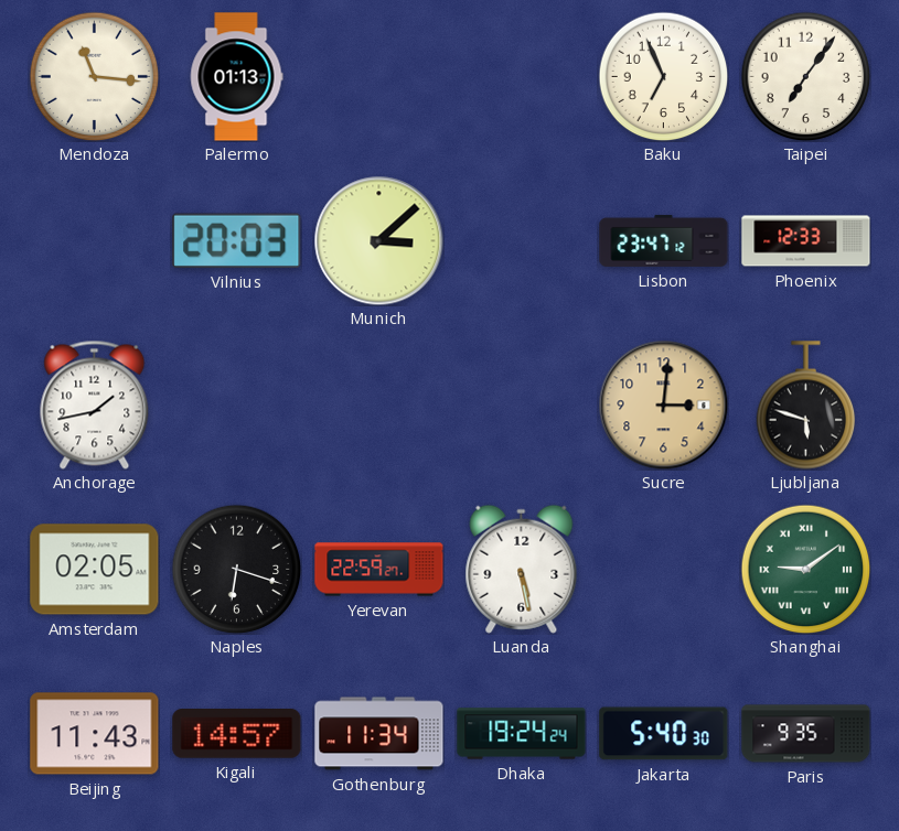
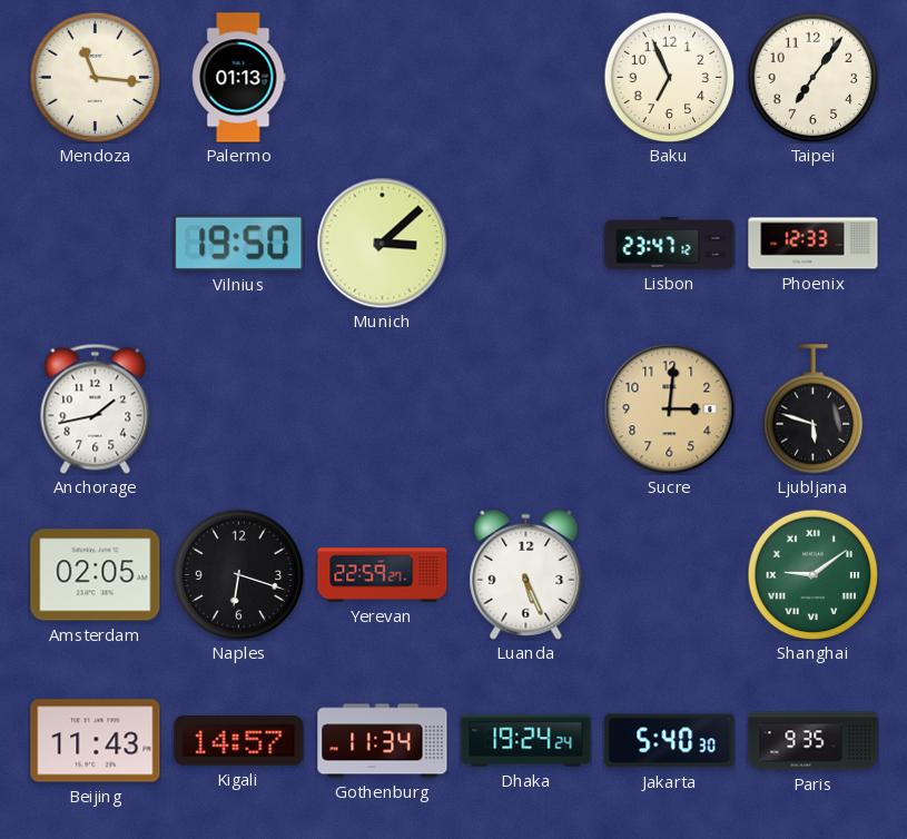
Vilnius: 20:03 -> 19:50
Luanda: 5:28 -> 5:26
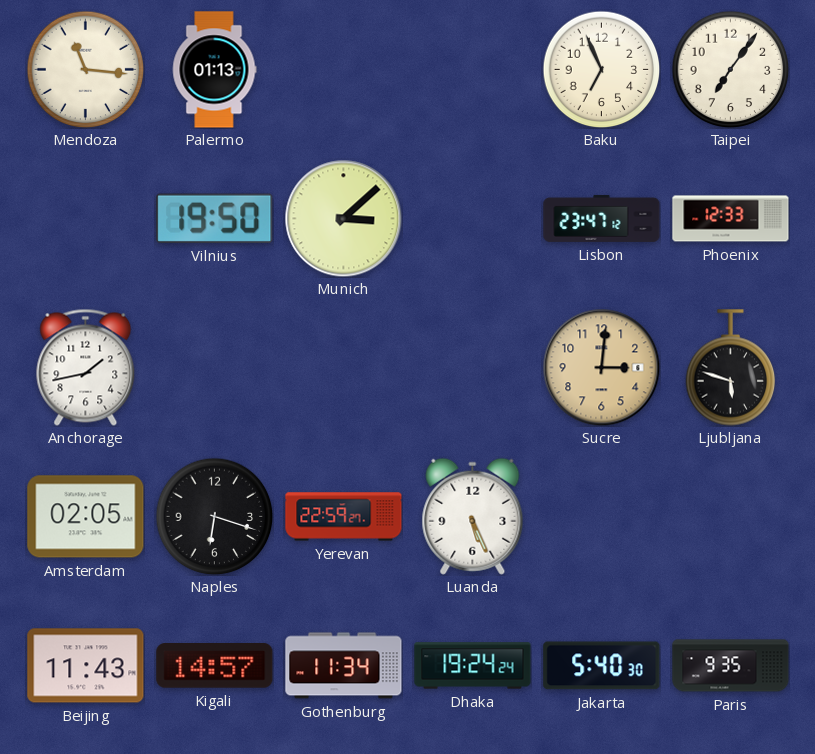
Shanghai: 9:09 -> none
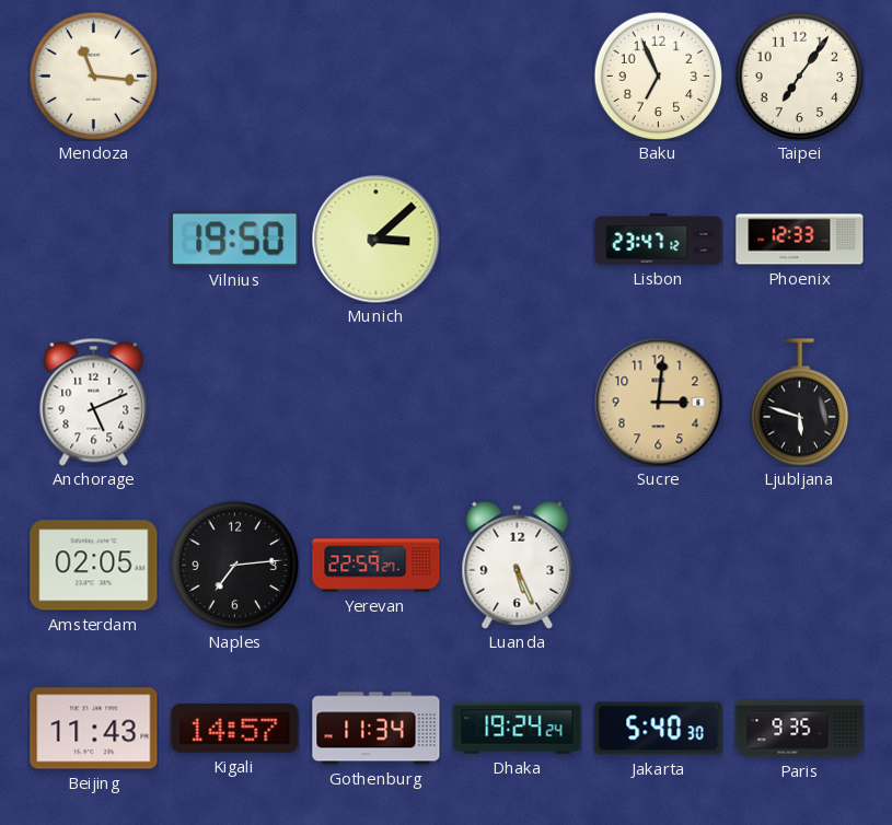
Palermo: 01:13 -> none
Anchorage: 1:43 -> 5:11
Naples: 6:18 -> 7:14
